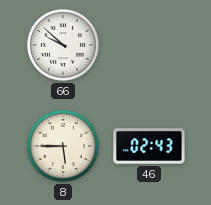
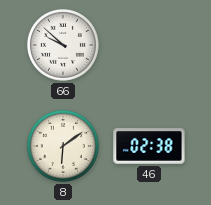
8: 5:45 -> 6:09
46: 02:43 -> 02:38
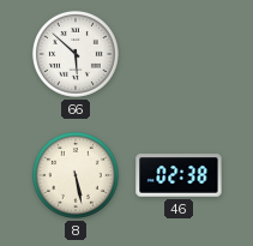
66: 9:52 -> 5:52
8: 6:09 -> 5:28
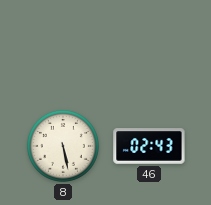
66: 5:52 -> none
46: 02:38 -> 02:43
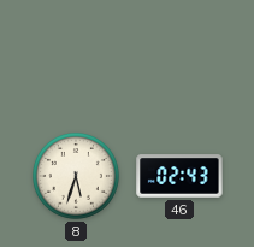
8: 5:28 -> 5:33
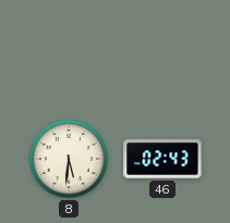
8: 5:33 -> 5:31
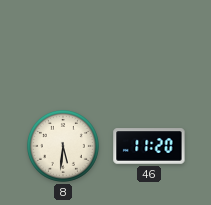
46: 02:43 -> 11:20
